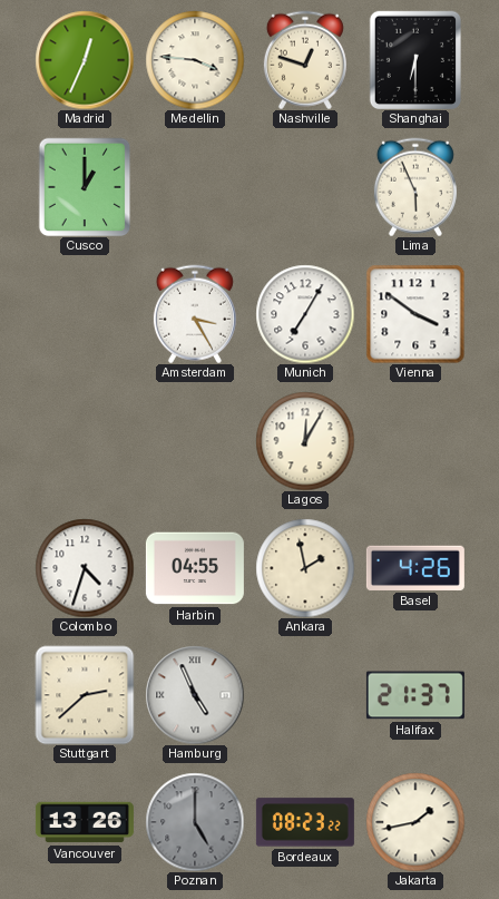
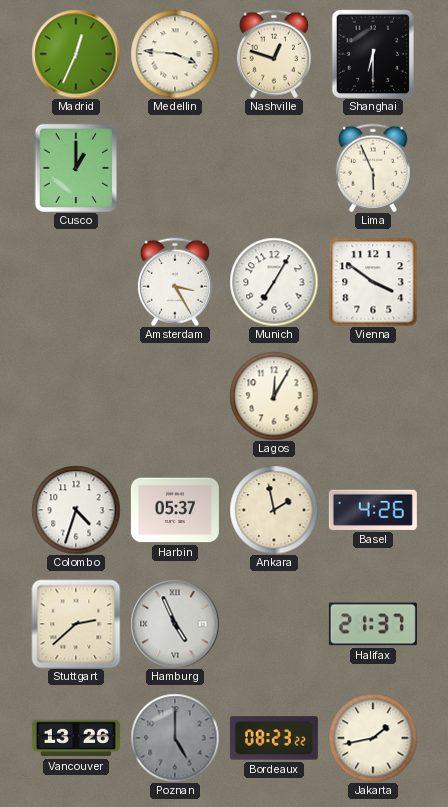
Harbin: 04:55 -> 05:37
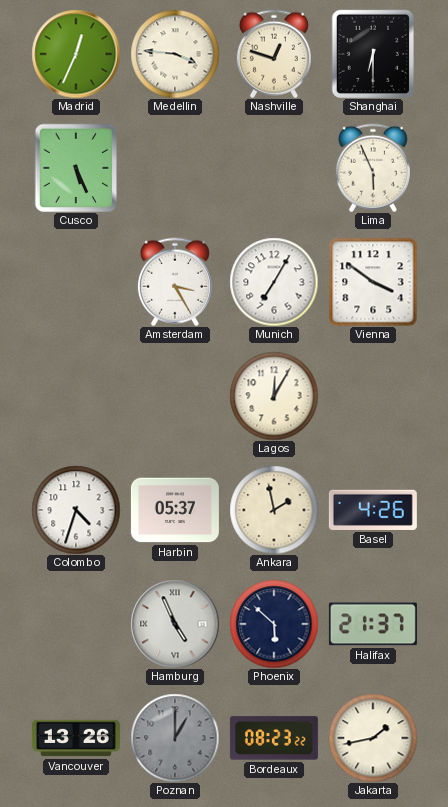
Cusco: 1:00 -> 5:26
Stuttgart: 2:38 -> none
Phoenix: none -> 5:52
Poznan: 5:00 -> 1:00
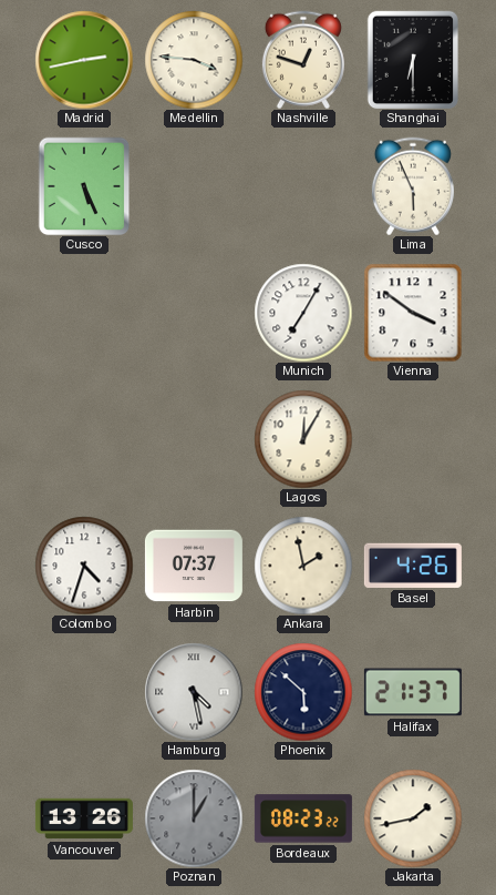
Madrid: 12:34 -> 2:43
Amsterdam: 3:25 -> none
Harbin: 05:37 -> 07:37
Hamburg: 4:56 -> 4:28
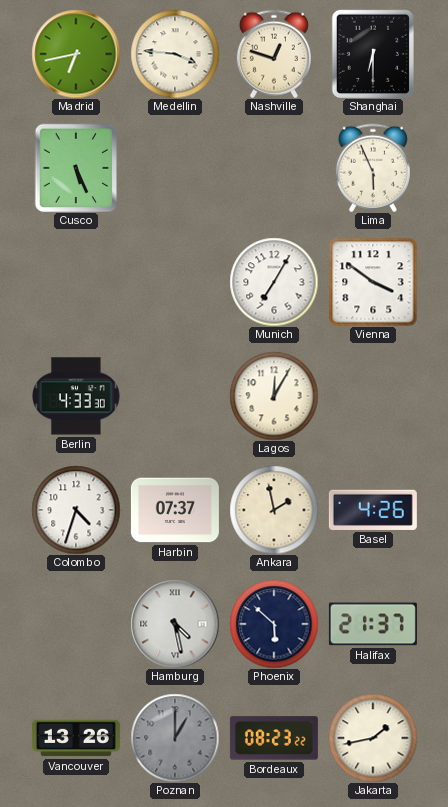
Madrid: 2:43 -> 6:43
Berlin: none -> 4:33
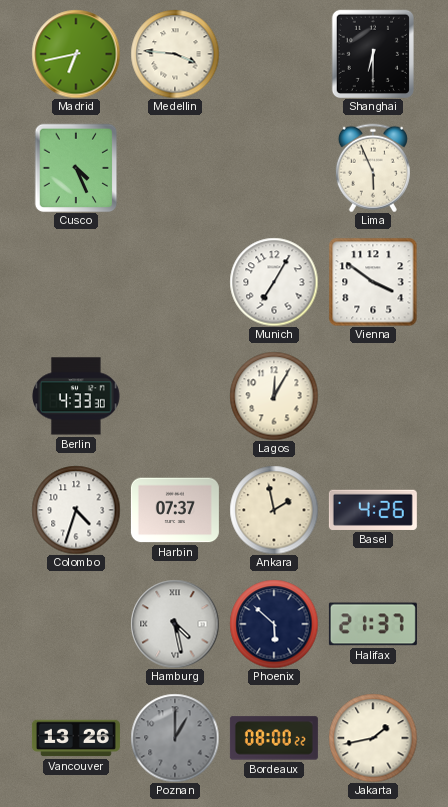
Nashville: 12:48 -> none
Cusco: 5:26 -> 4:26
Bordeaux: 08:23 -> 08:00
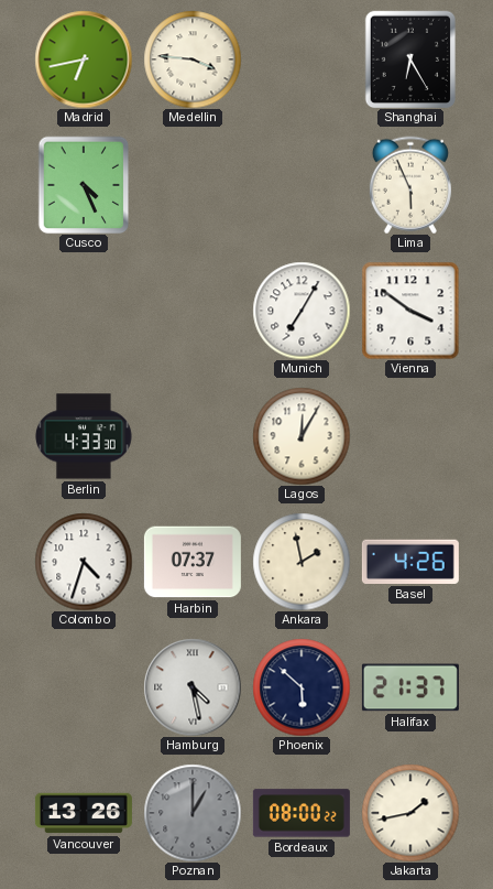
Shanghai: 6:30 -> 6:25
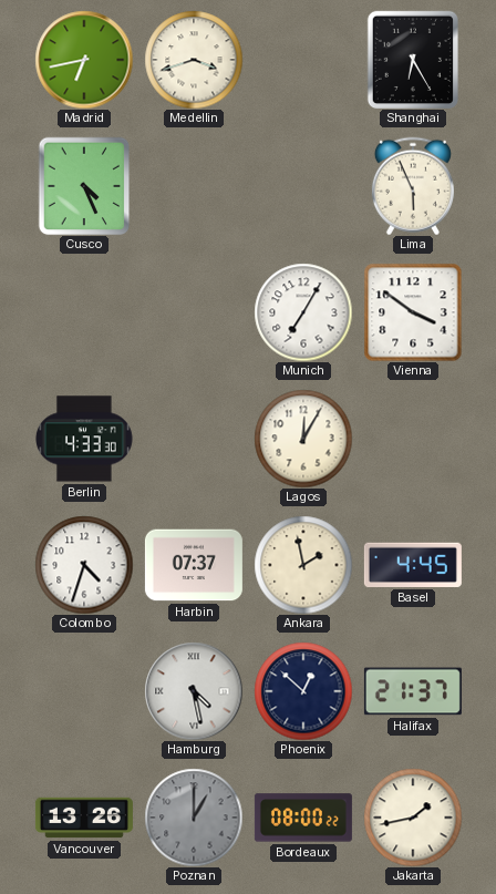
Medellin: 3:46 -> 3:42
Basel: 4:26 -> 4:45
Phoenix: 5:52 -> 12:52
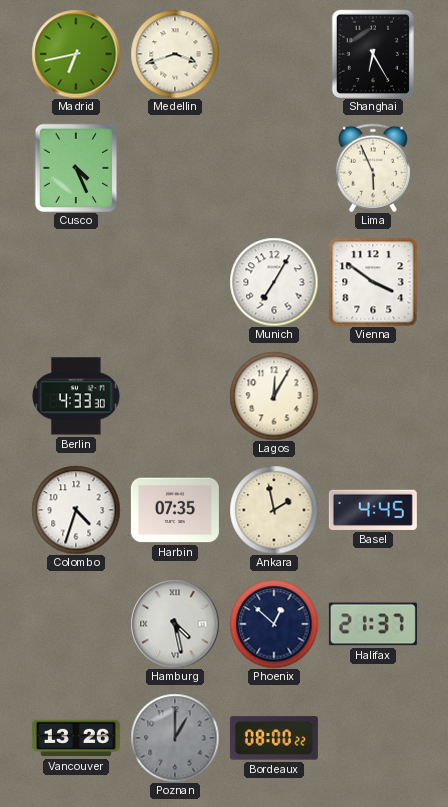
Harbin: 07:37 -> 07:35
Jakarta: 1:43 -> none
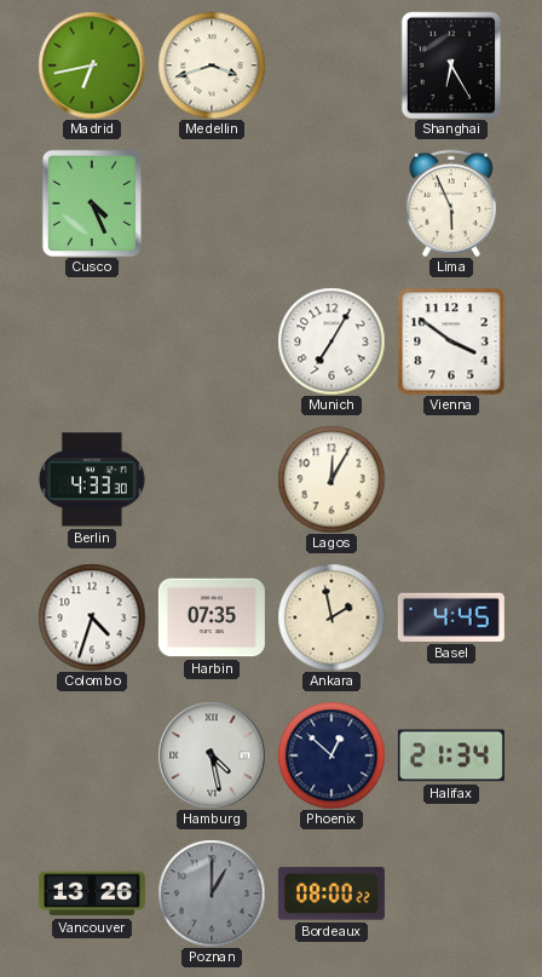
Halifax: 21:37 -> 21:34
